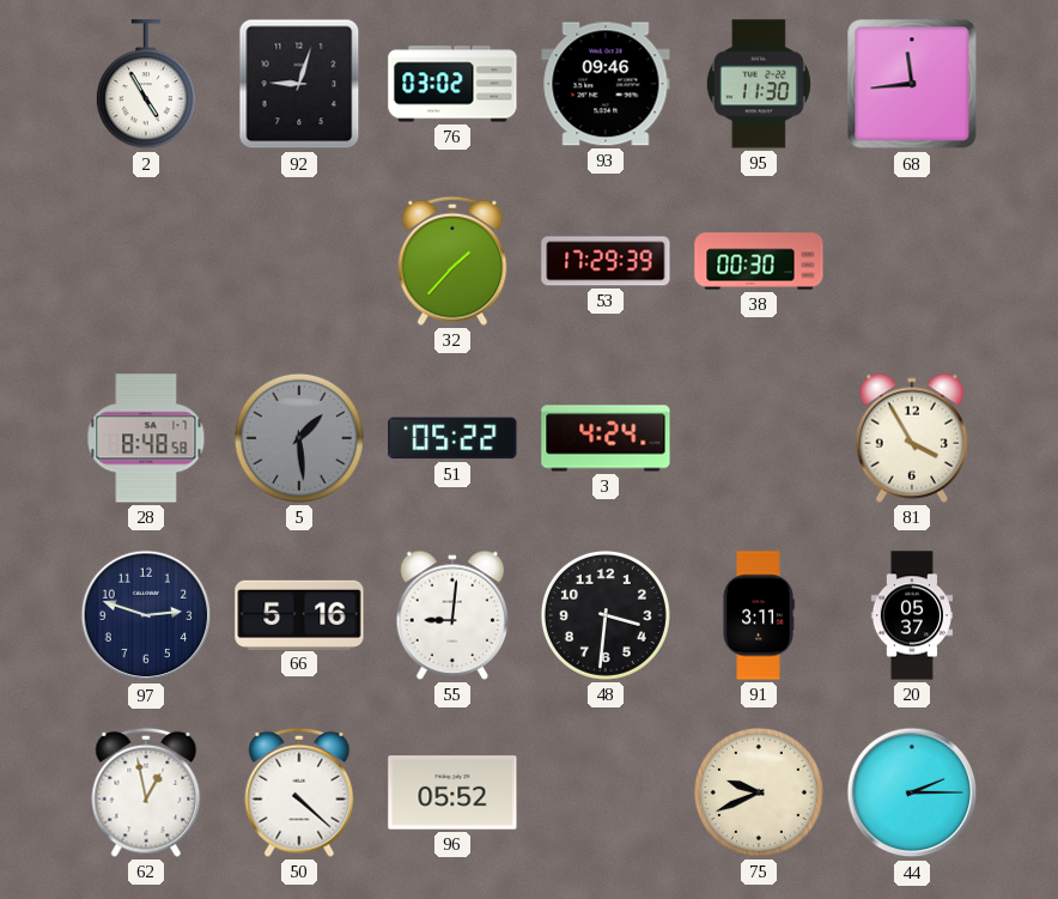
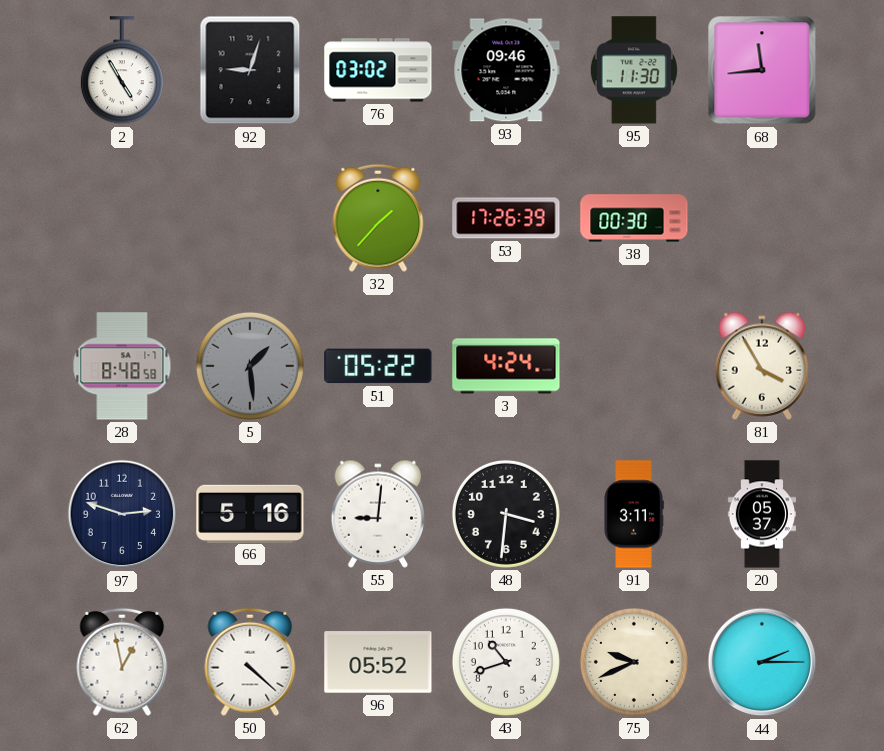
53: 17:29 -> 17:26
43: none -> 10:42
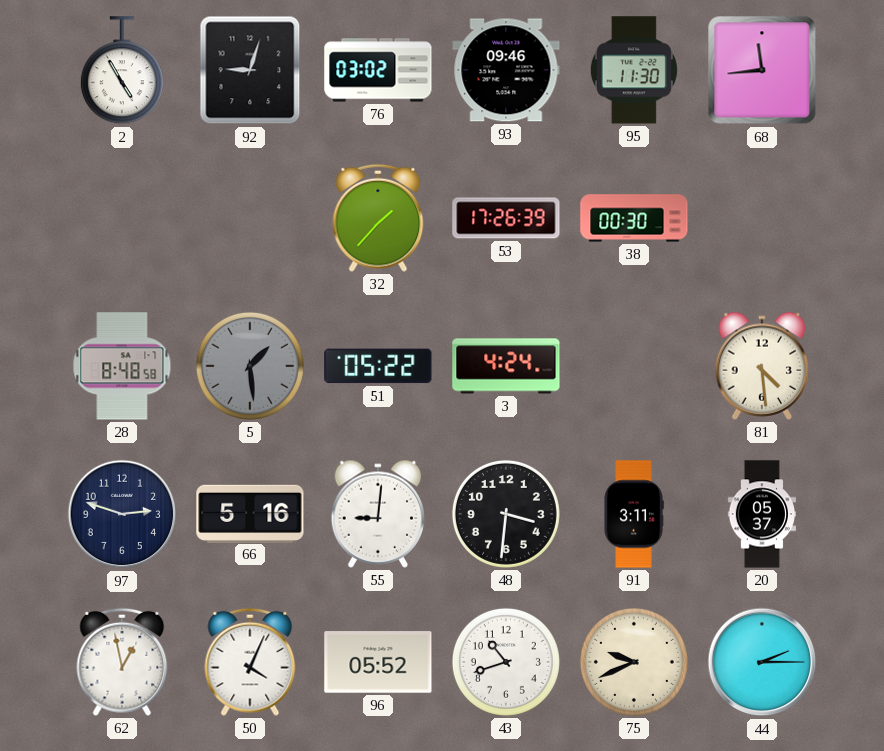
81: 3:55 -> 4:29
50: 4:22 -> 4:04
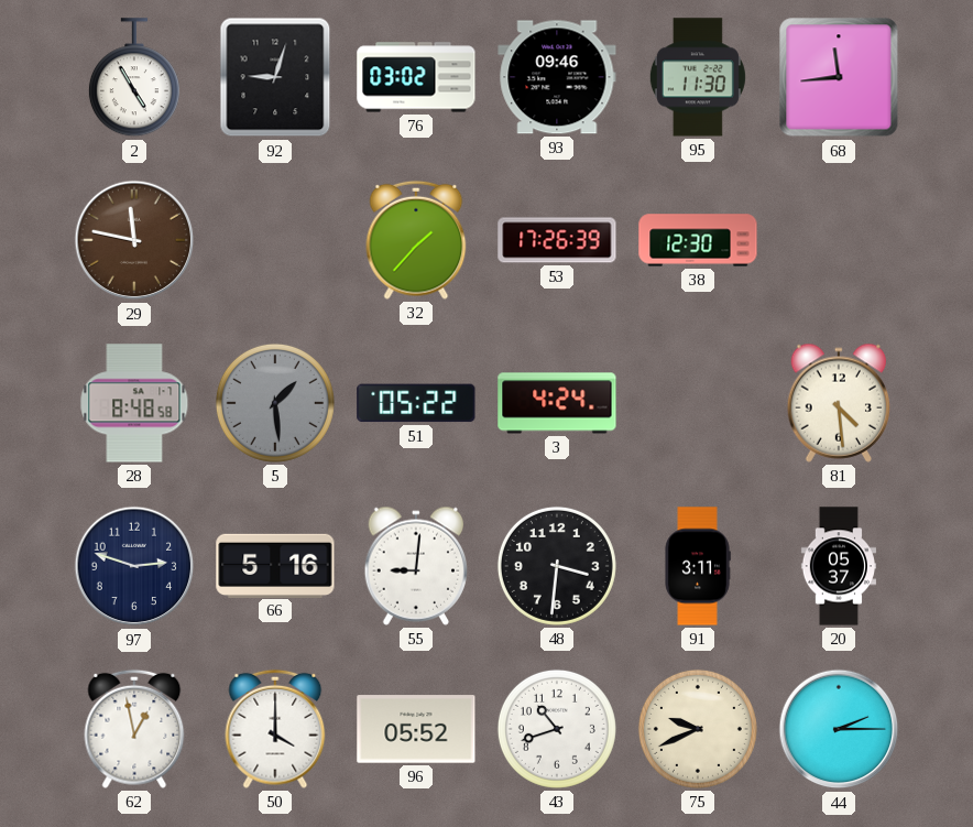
29: none -> 11:47
38: 00:30 -> 12:30
50: 4:04 -> 4:00
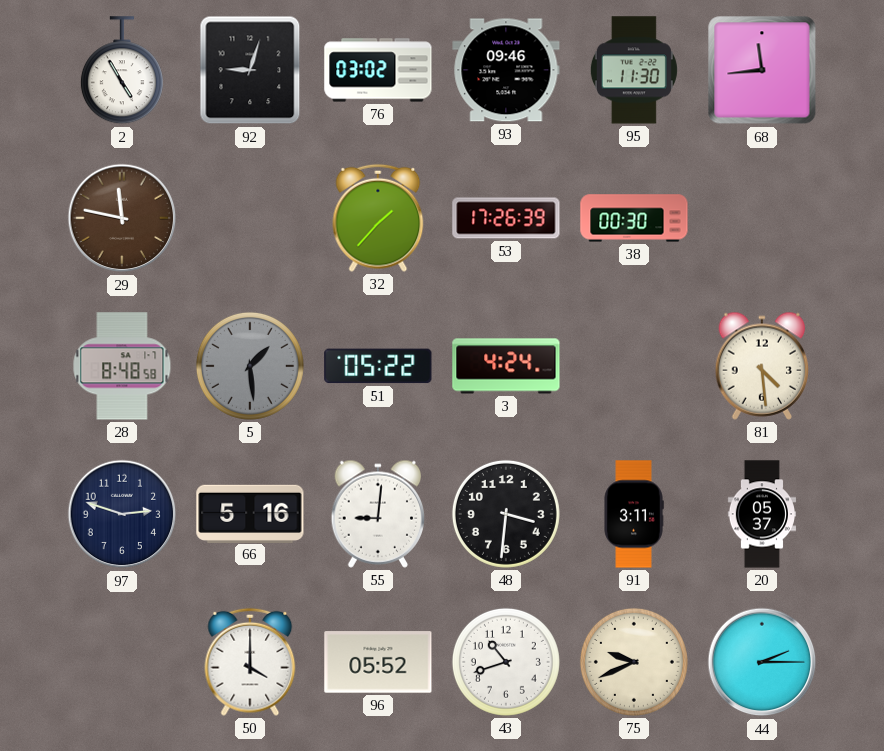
38: 12:30 -> 00:30
62: 12:58 -> none
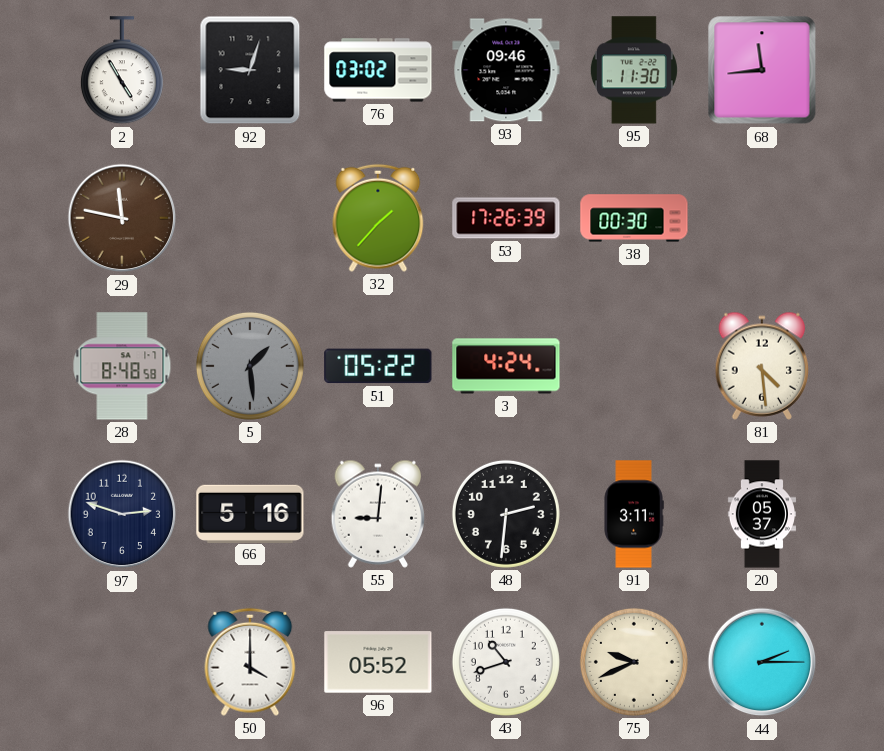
48: 3:31 -> 2:31
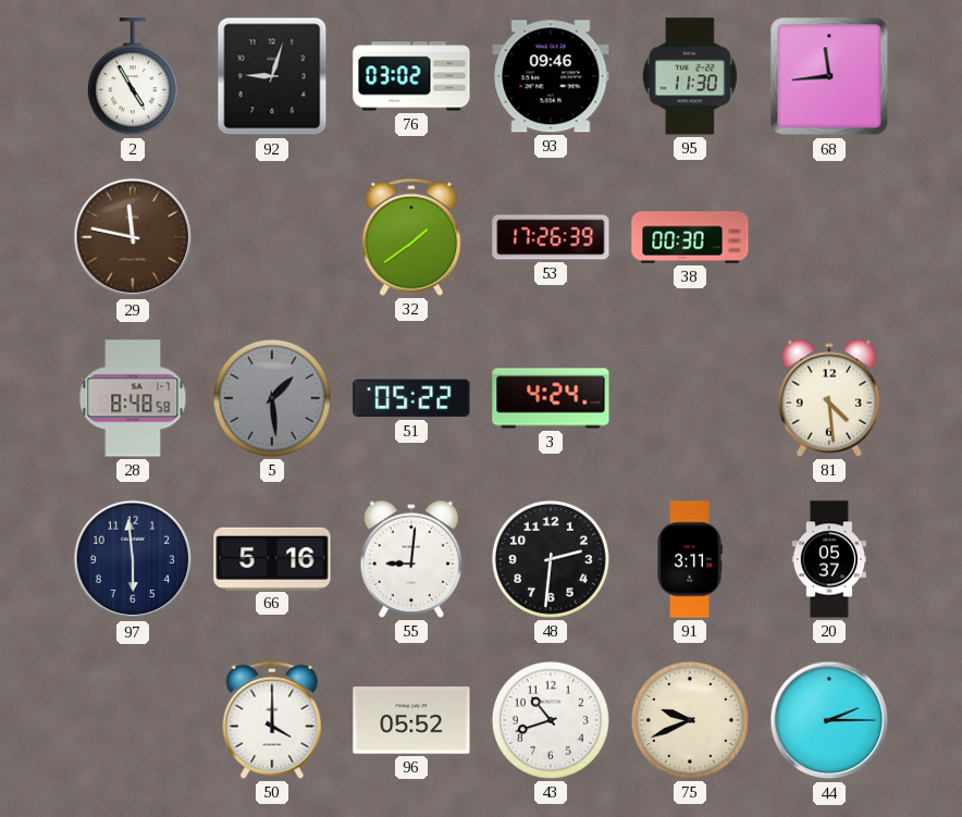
32: 1:37 -> 1:39
97: 2:48 -> 5:59
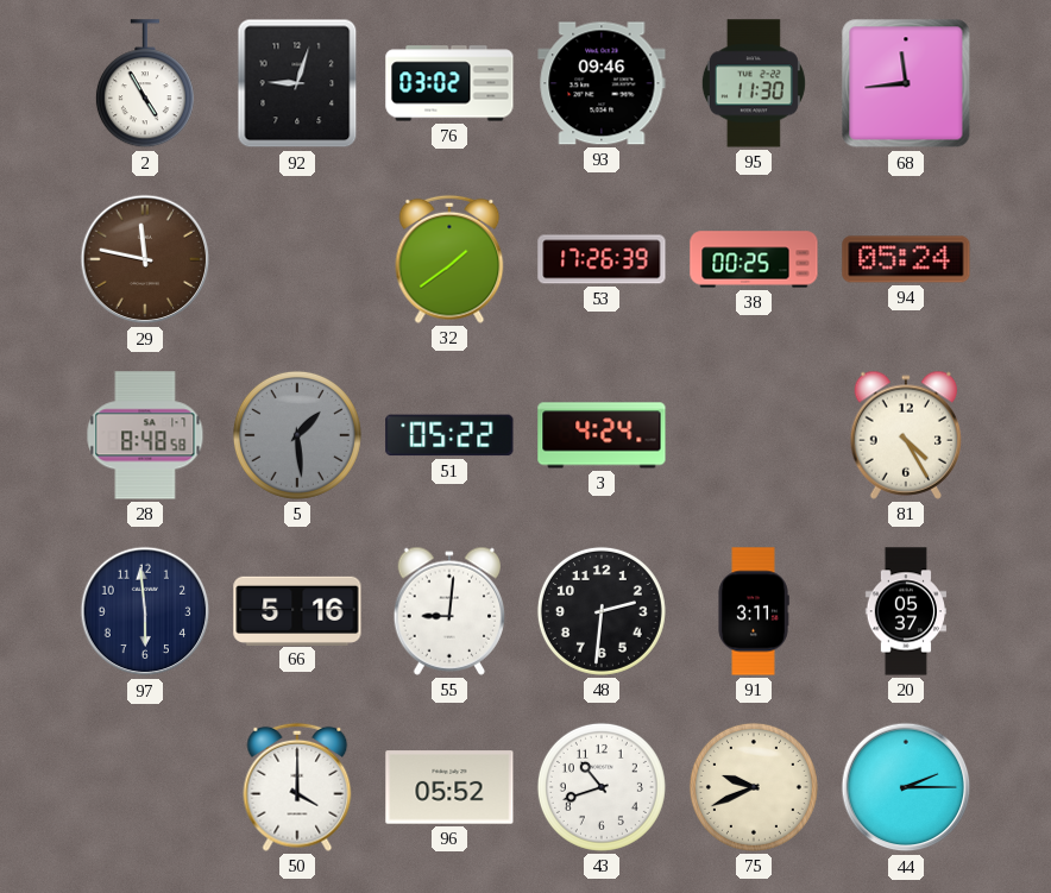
38: 00:30 -> 00:25
94: none -> 05:24
81: 4:29 -> 4:25
